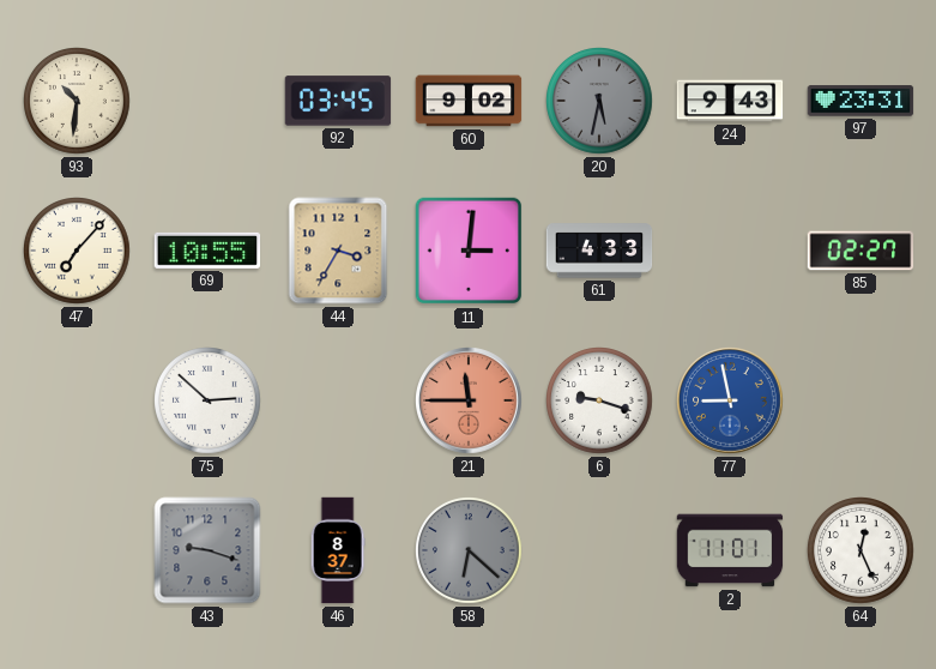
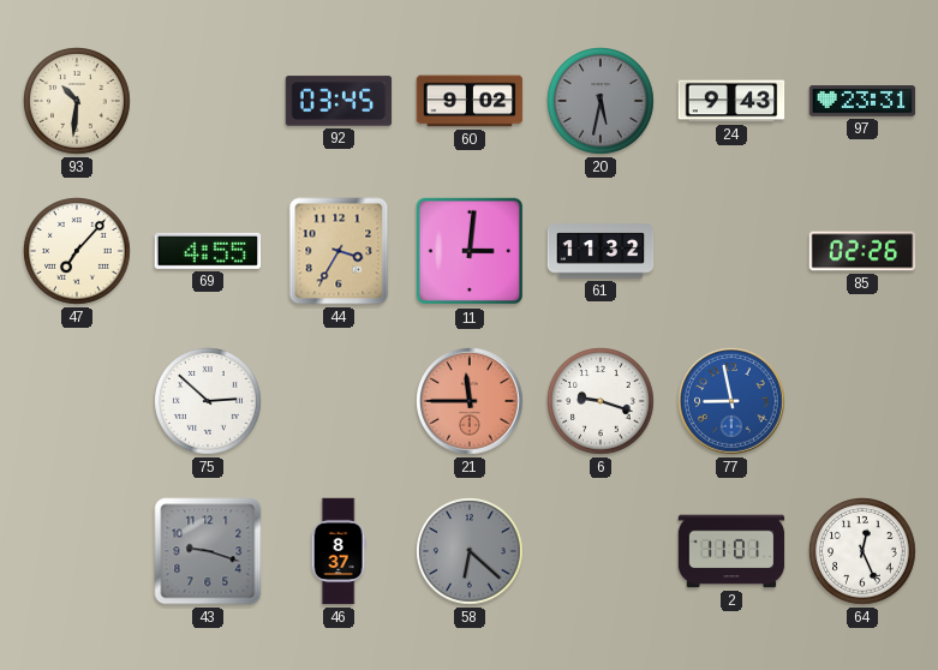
69: 10:55 -> 4:55
61: 4:33 -> 11:32
85: 02:27 -> 02:26
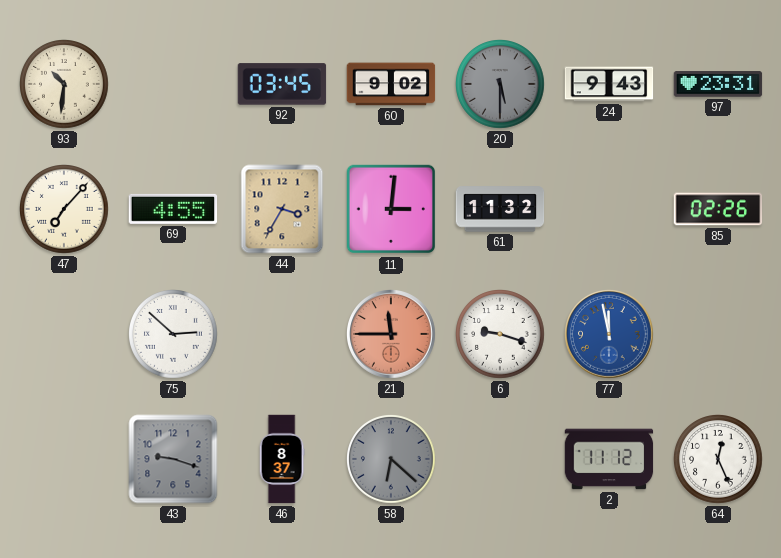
20: 5:32 -> 5:30
77: 8:58 -> 11:58
2: 11:01 -> 11:12
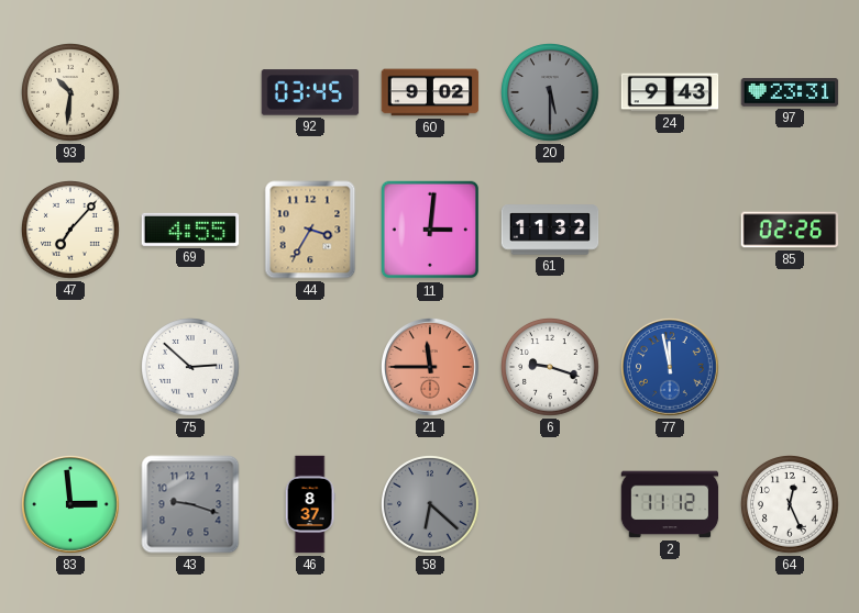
83: none -> 2:59
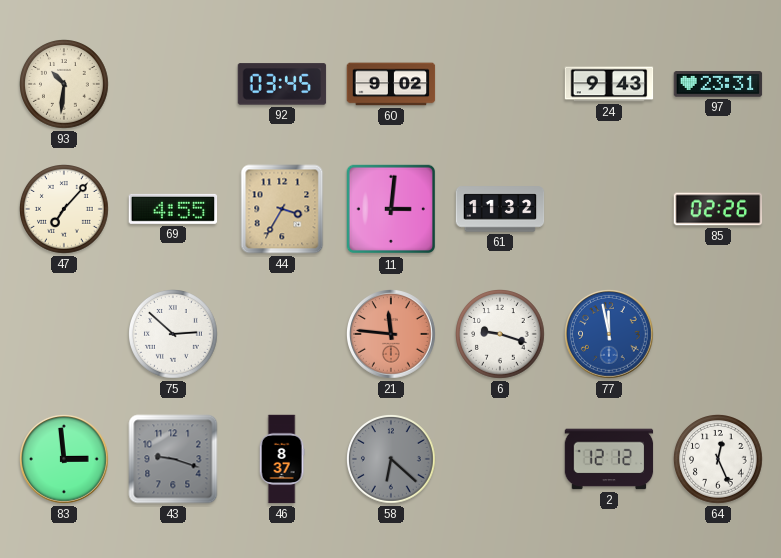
20: 5:30 -> none
21: 11:45 -> 11:46
2: 11:12 -> 12:12
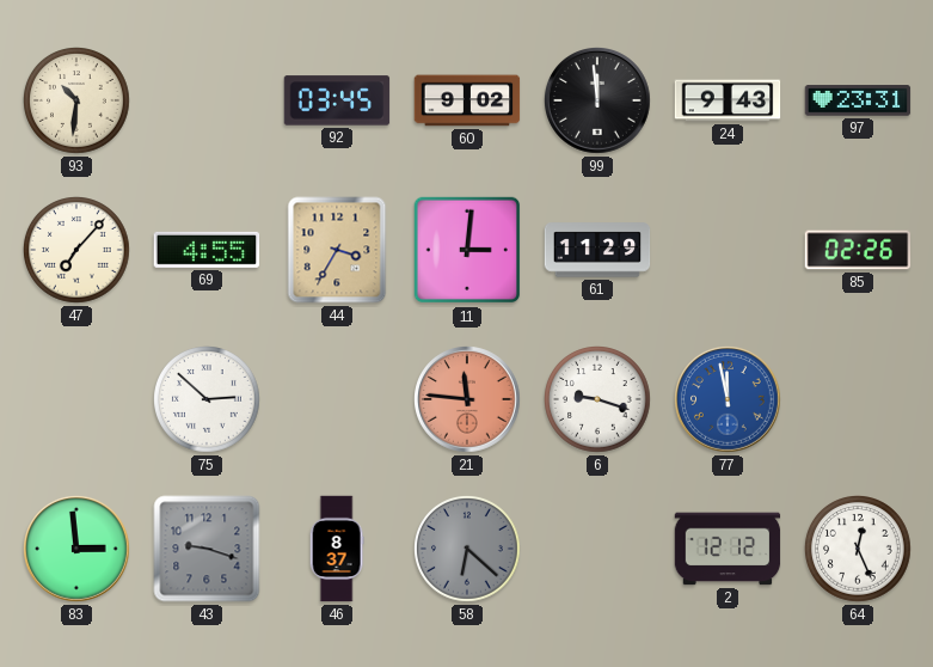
99: none -> 11:59
61: 11:32 -> 11:29
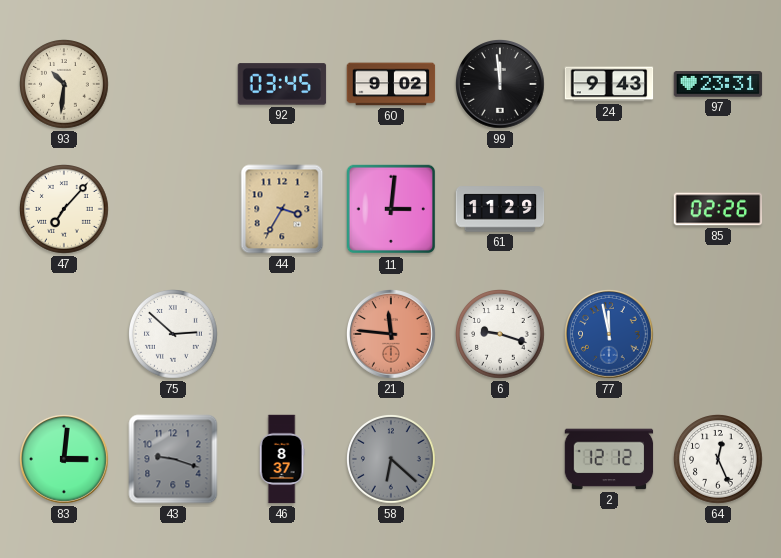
69: 4:55 -> none
83: 2:59 -> 3:01
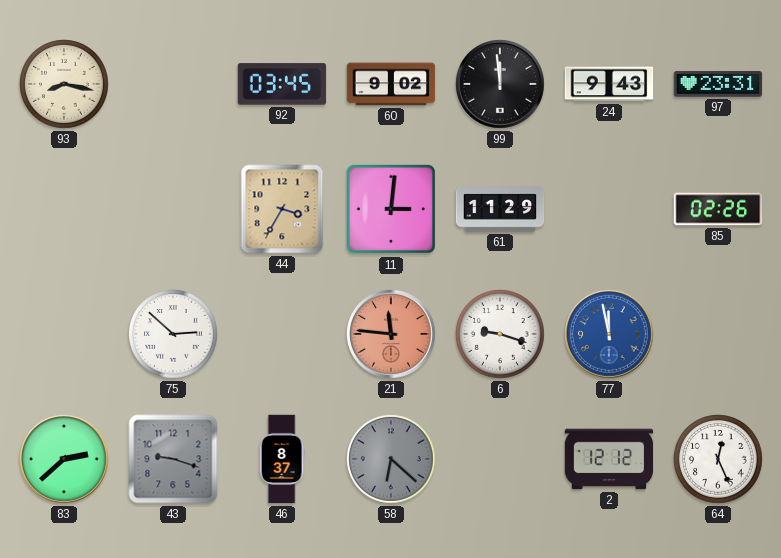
93: 10:31 -> 8:17
47: 7:07 -> none
83: 3:01 -> 2:38
